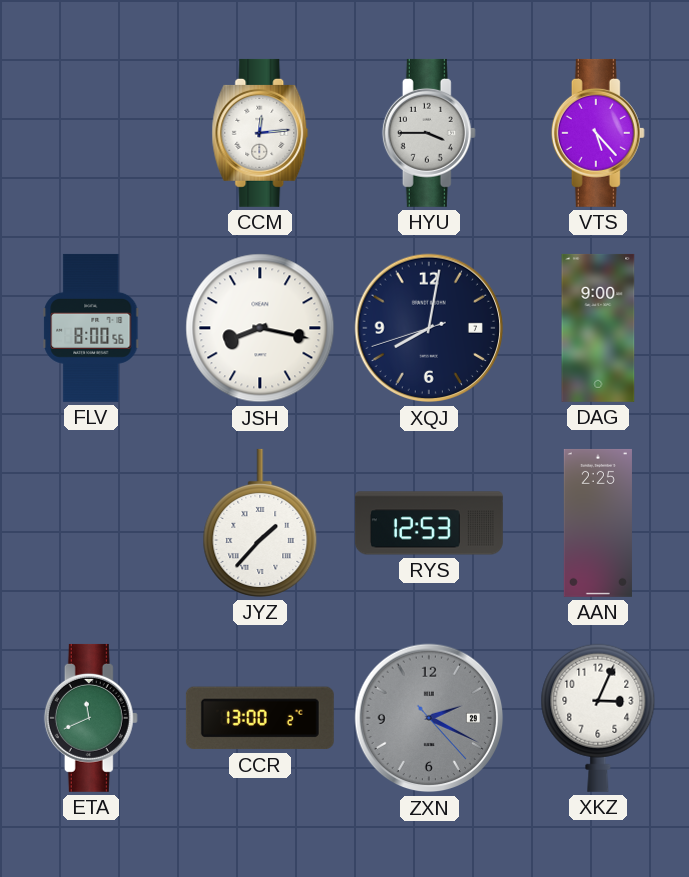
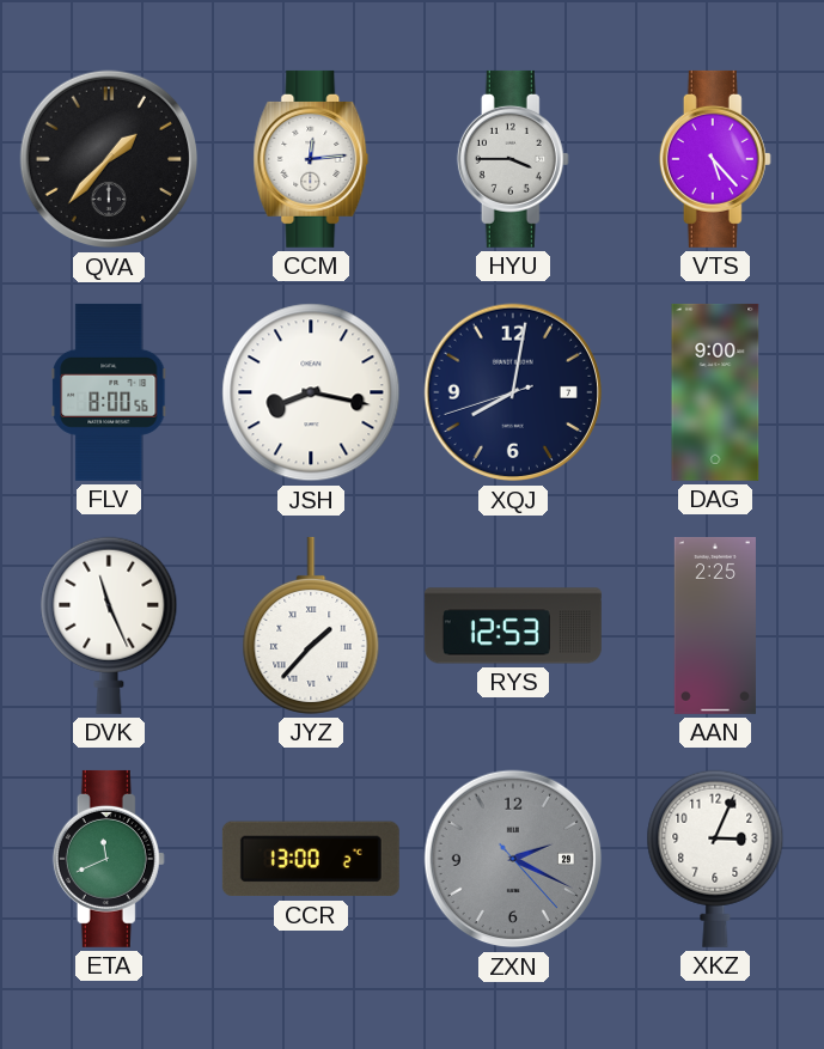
QVA: none -> 1:37
DVK: none -> 11:26
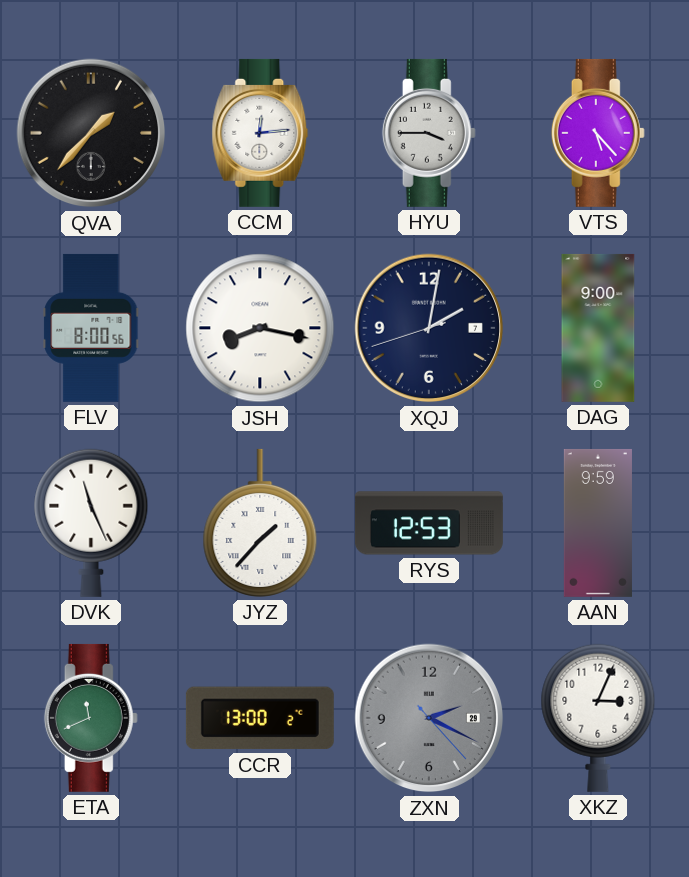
XQJ: 8:01 -> 2:01
AAN: 2:25 -> 9:59
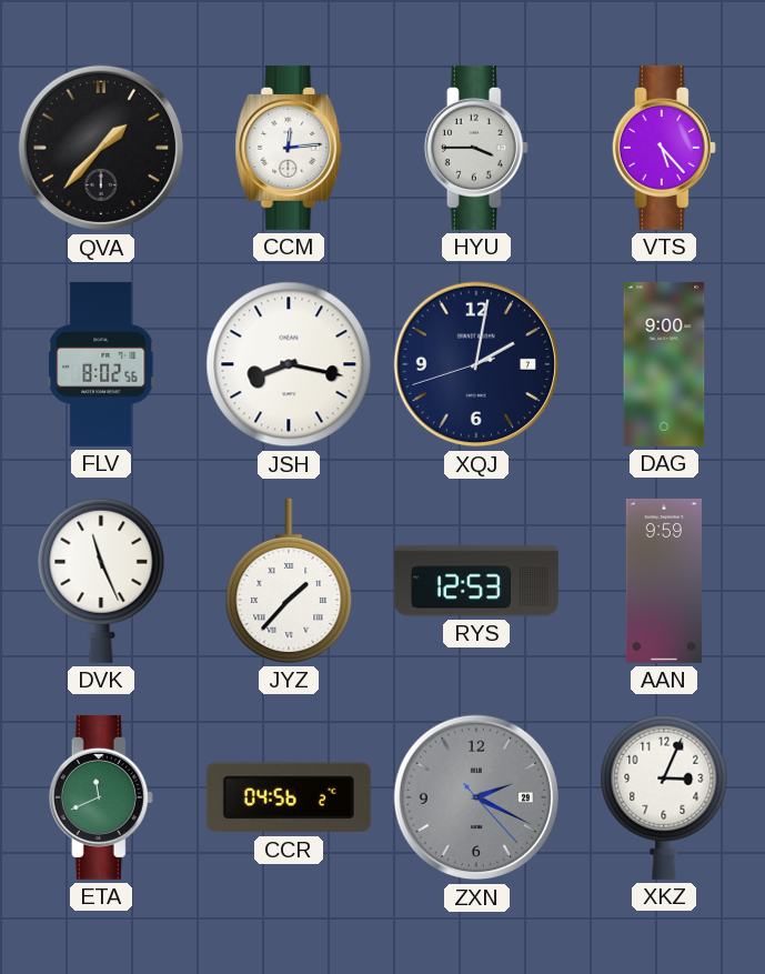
FLV: 8:00 -> 8:02
CCR: 13:00 -> 04:56
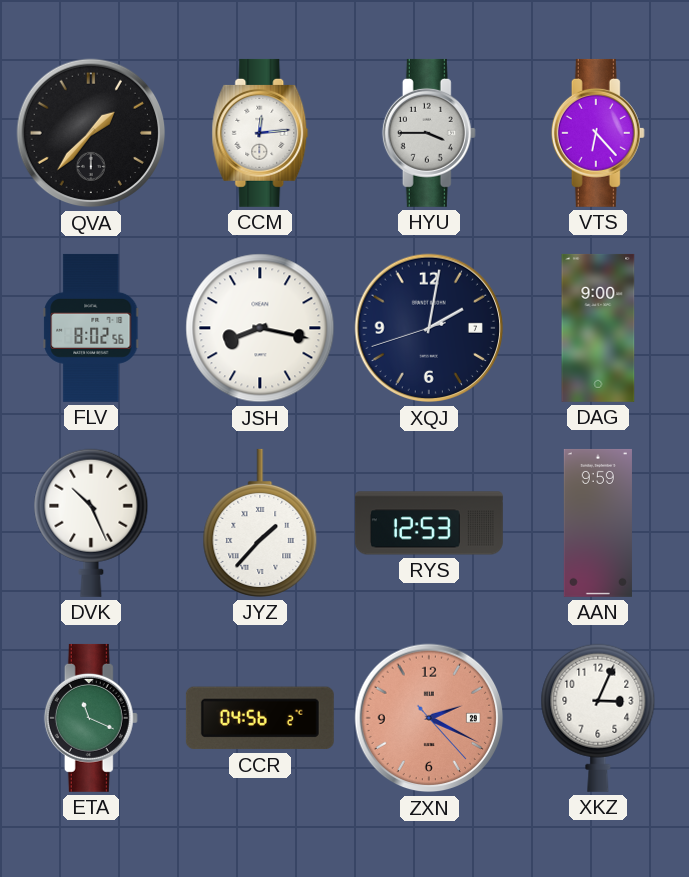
VTS: 5:23 -> 6:23
DVK: 11:26 -> 10:26
ETA: 11:41 -> 11:19
ZXN dial: grey -> salmon
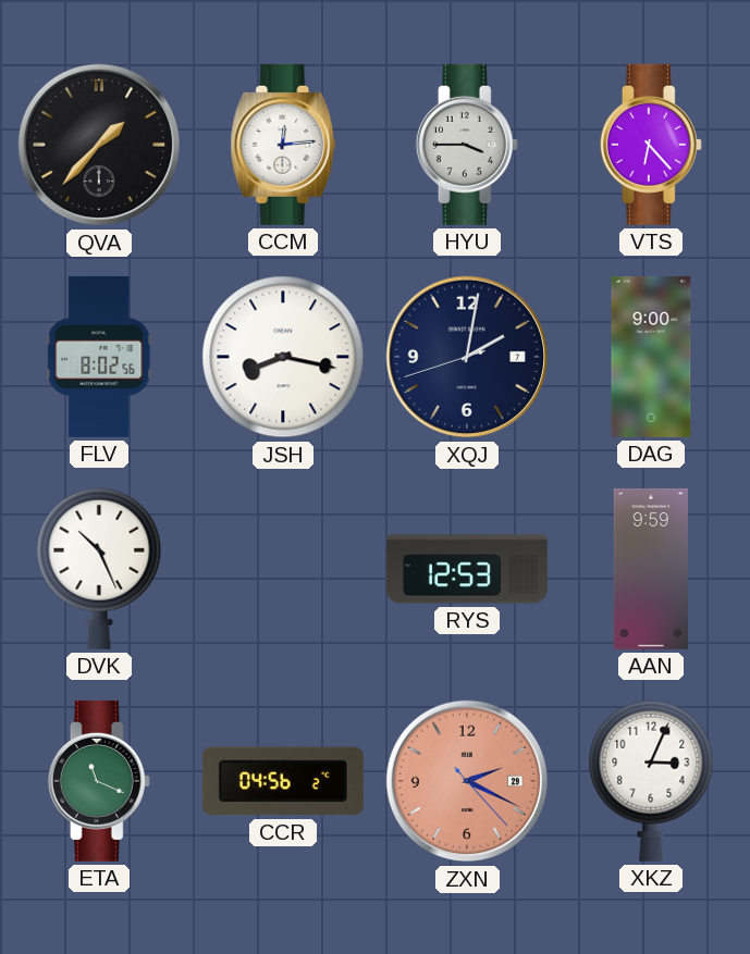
JYZ: 1:37 -> none
